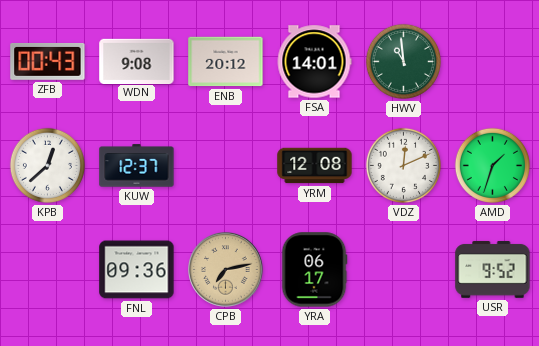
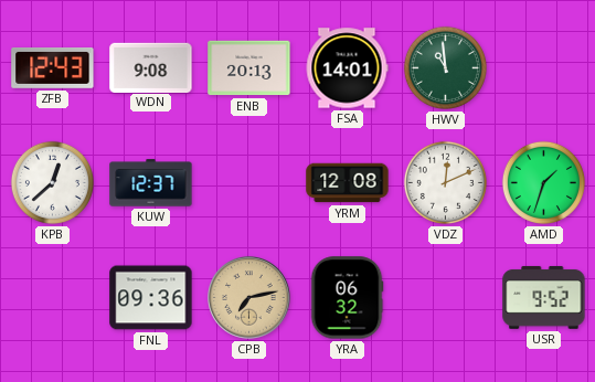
ZFB: 00:43 -> 12:43
ENB: 20:12 -> 20:13
YRA: 06:17 -> 06:32
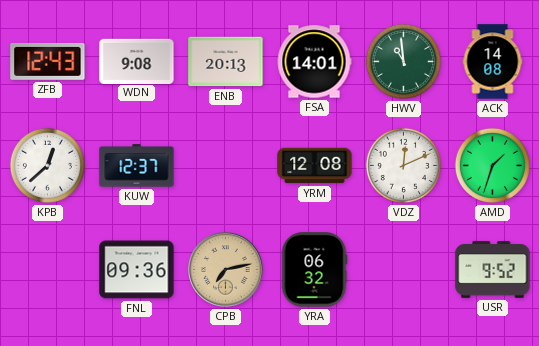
ACK: none -> 14:08
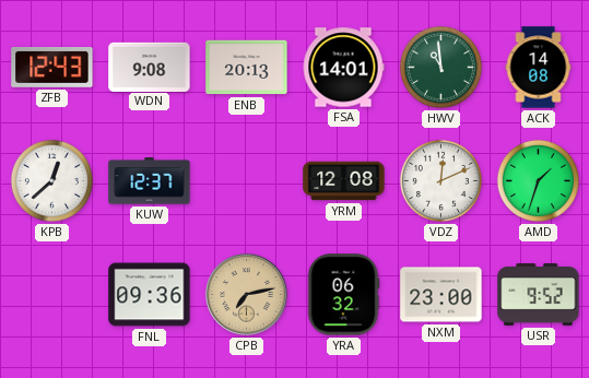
NXM: none -> 23:00
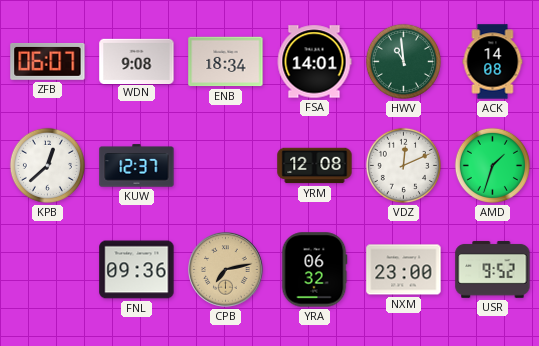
ZFB: 12:43 -> 06:07
ENB: 20:13 -> 18:34
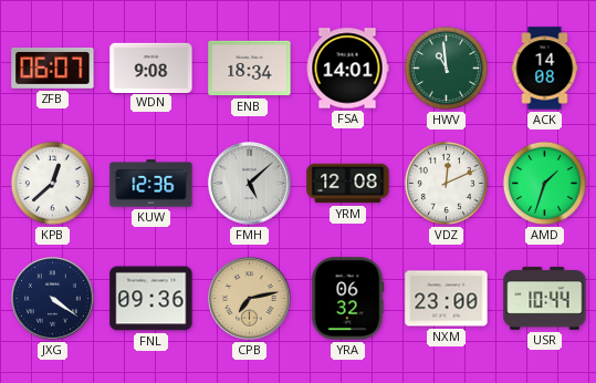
KUW: 12:37 -> 12:36
FMH: none -> 5:08
JXG: none -> 4:21
USR: 9:52 -> 10:44
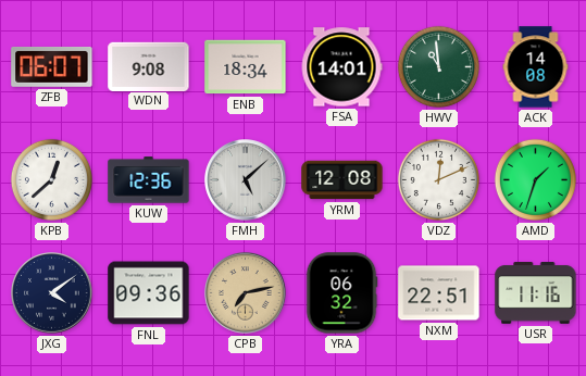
JXG: 4:21 -> 4:09
NXM: 23:00 -> 22:51
USR: 10:44 -> 11:16
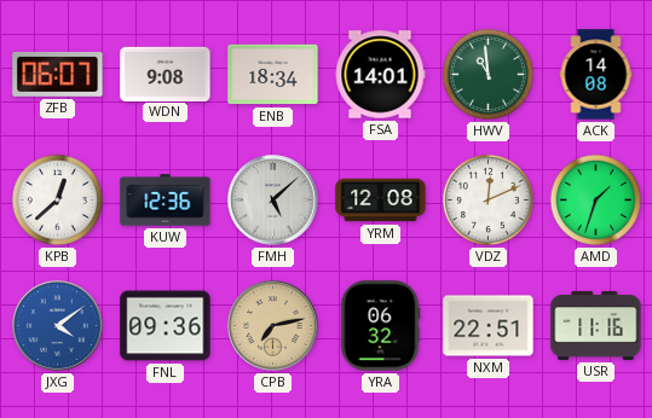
JXG dial: navy -> blue
